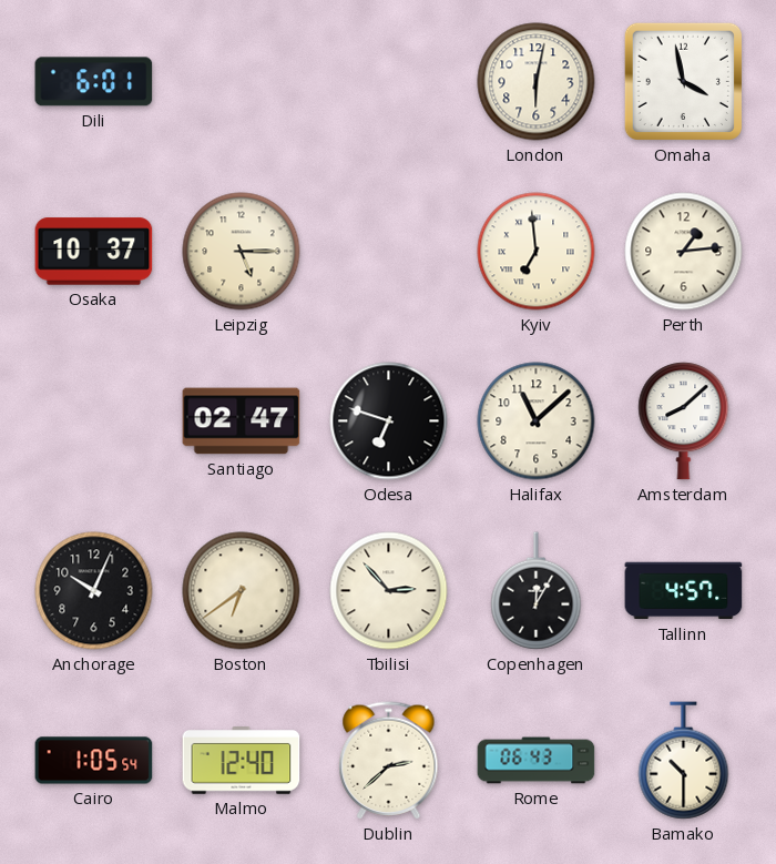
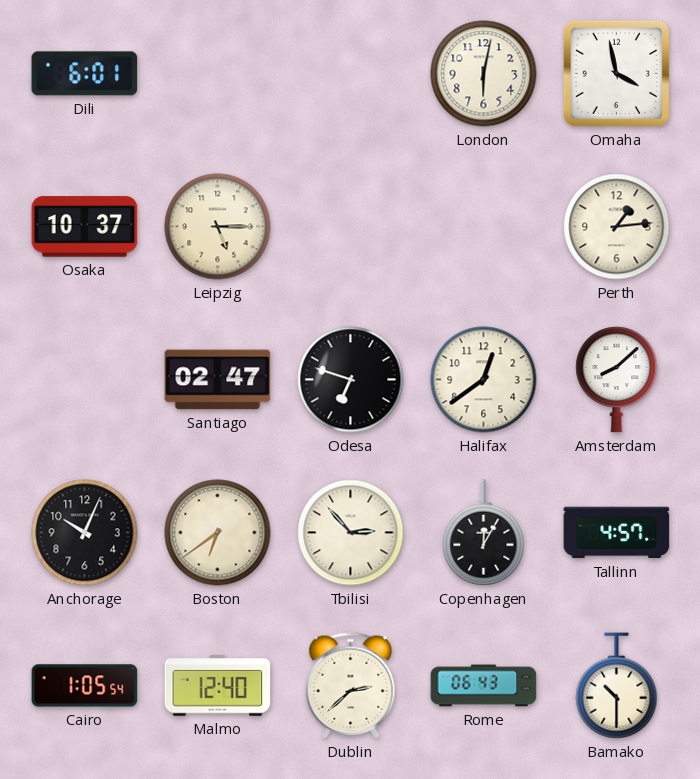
Kyiv: 6:59 -> none
Halifax: 11:08 -> 12:39
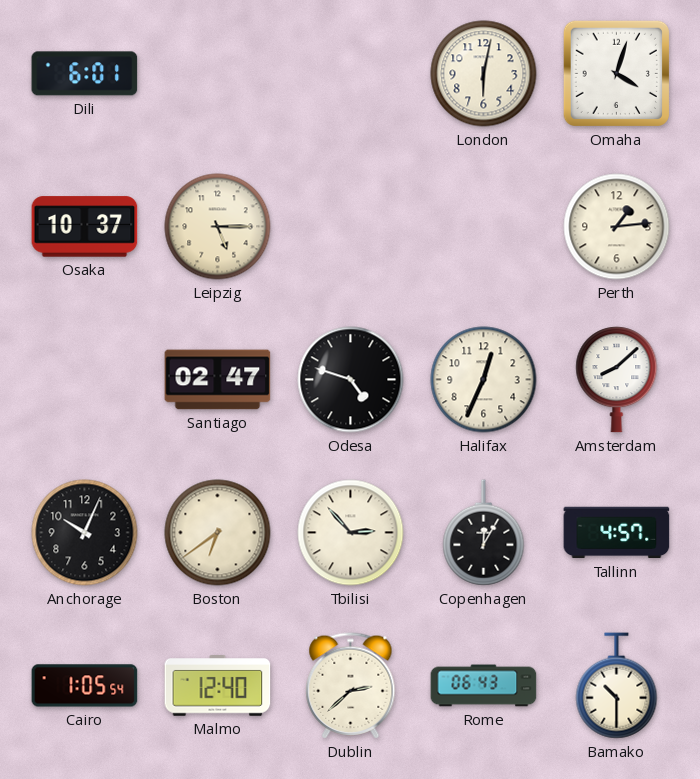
Omaha: 3:58 -> 4:03
Odesa: 6:48 -> 4:48
Halifax: 12:39 -> 12:34
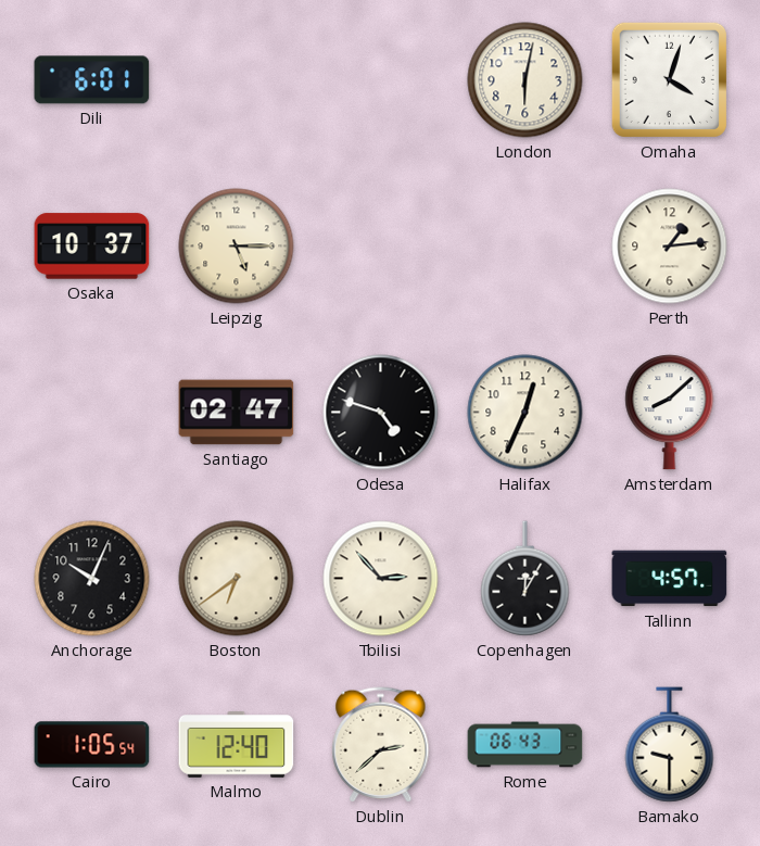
Bamako: 10:30 -> 9:30
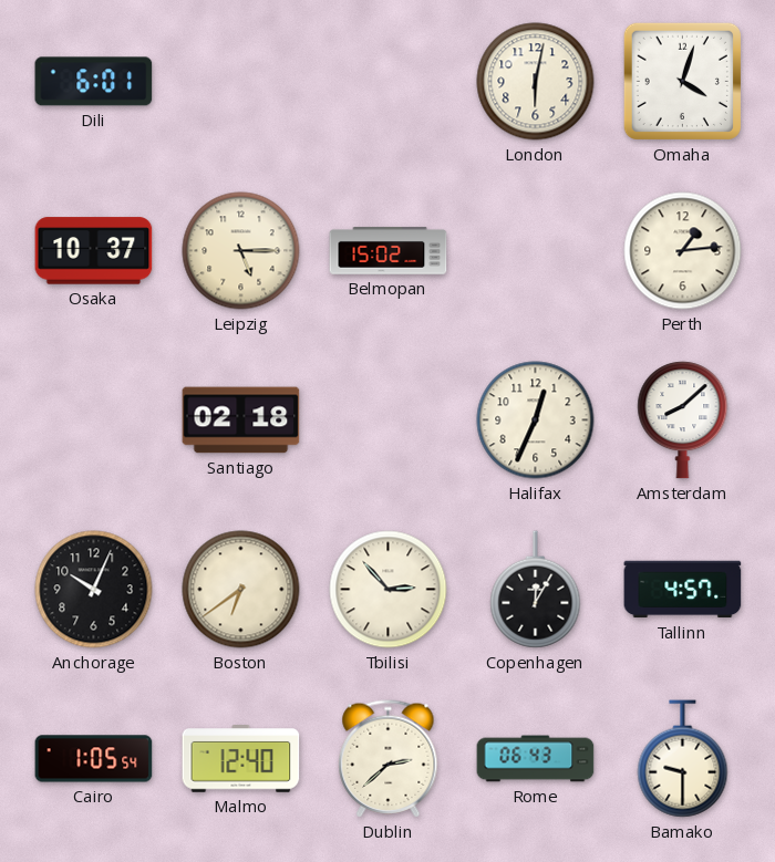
Belmopan: none -> 15:02
Santiago: 02:47 -> 02:18
Odesa: 4:48 -> none
